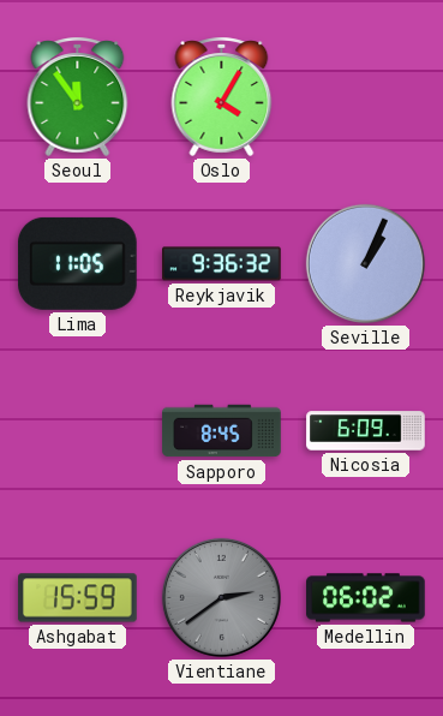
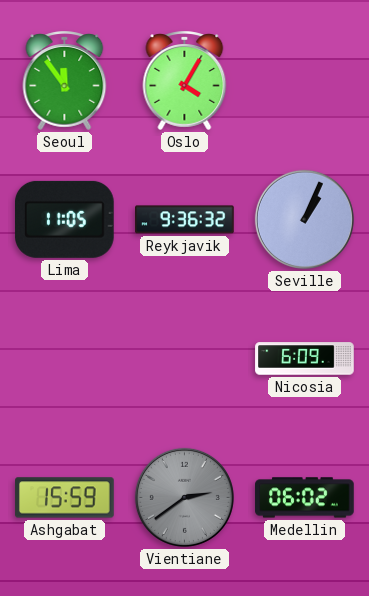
Sapporo: 8:45 -> none
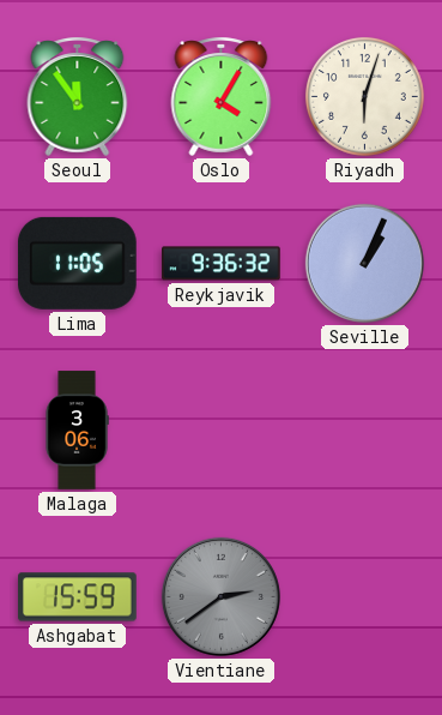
Riyadh: none -> 6:03
Malaga: none -> 3:06
Nicosia: 6:09 -> none
Medellin: 06:02 -> none
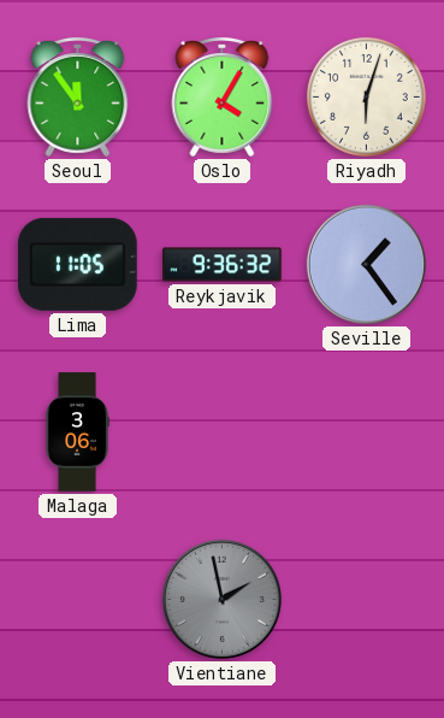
Seville: 1:04 -> 1:24
Ashgabat: 15:59 -> none
Vientiane: 2:39 -> 1:58
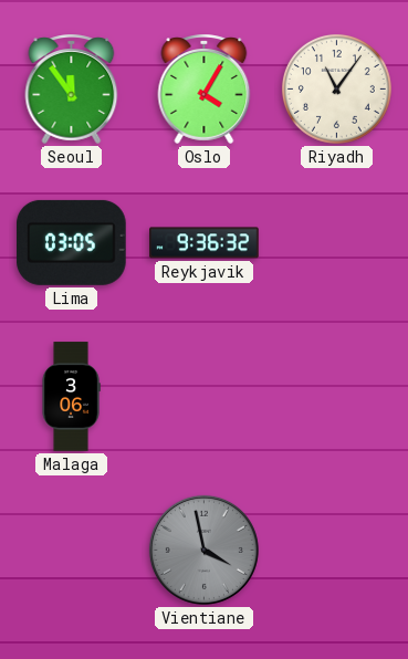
Riyadh: 6:03 -> 11:06
Lima: 11:05 -> 03:05
Seville: 1:24 -> none
Vientiane: 1:58 -> 3:58
